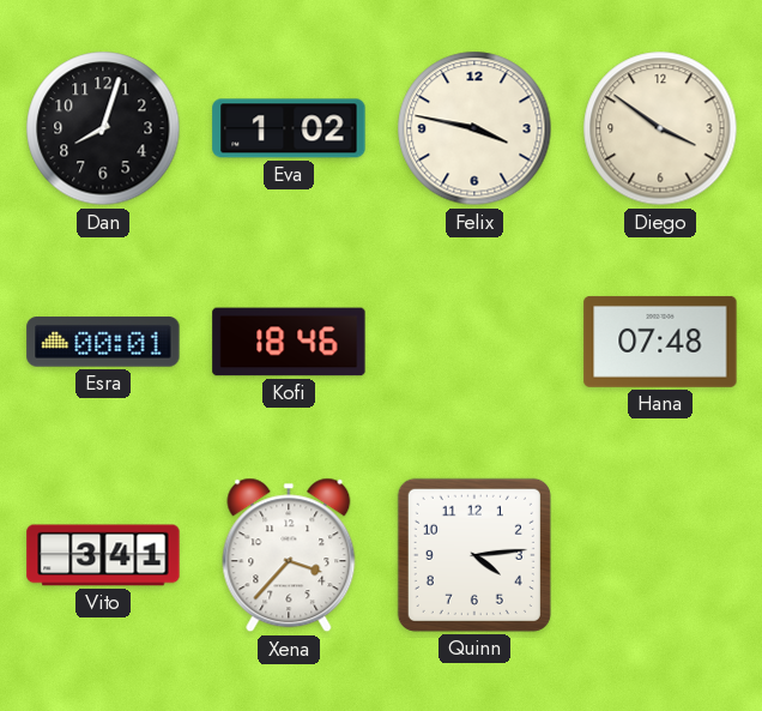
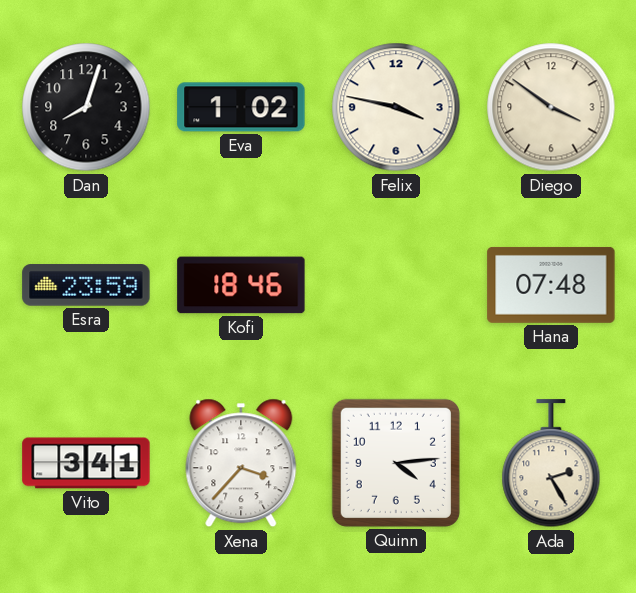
Esra: 00:01 -> 23:59
Ada: none -> 2:25
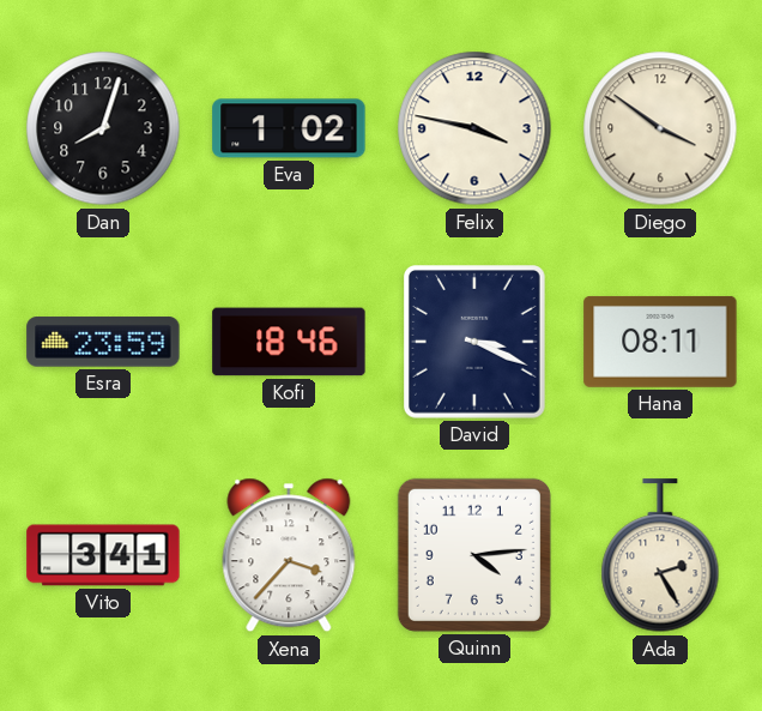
David: none -> 3:19
Hana: 07:48 -> 08:11
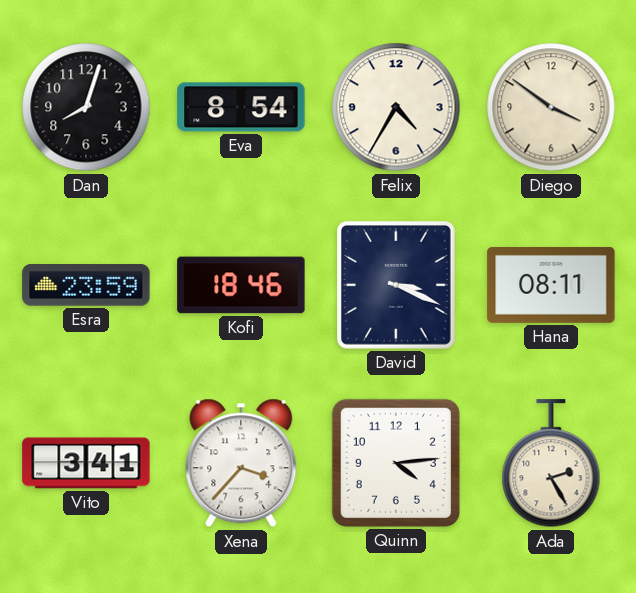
Eva: 1:02 -> 8:54
Felix: 3:47 -> 4:35
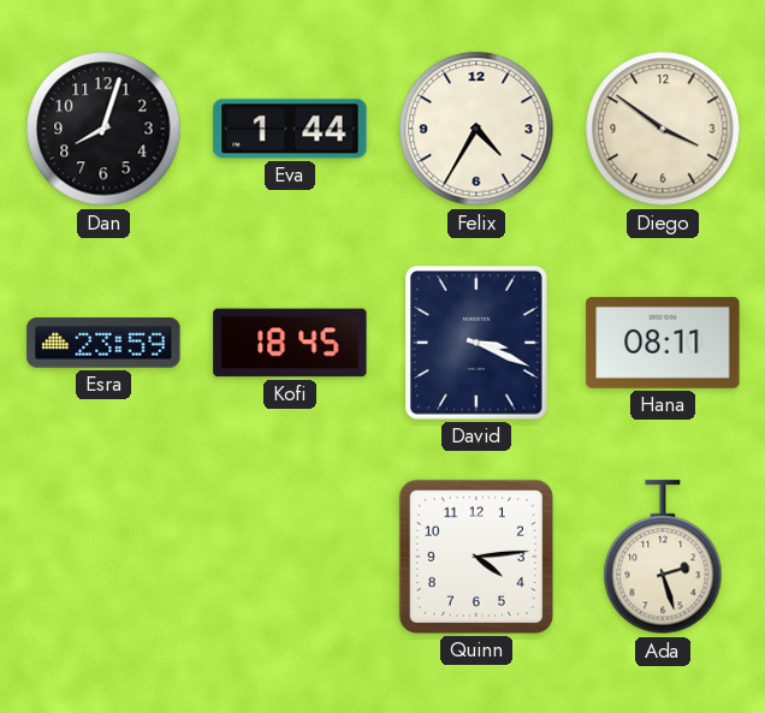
Eva: 8:54 -> 1:44
Kofi: 18:46 -> 18:45
Vito: 3:41 -> none
Xena: 3:37 -> none
Ada: 2:25 -> 2:27
